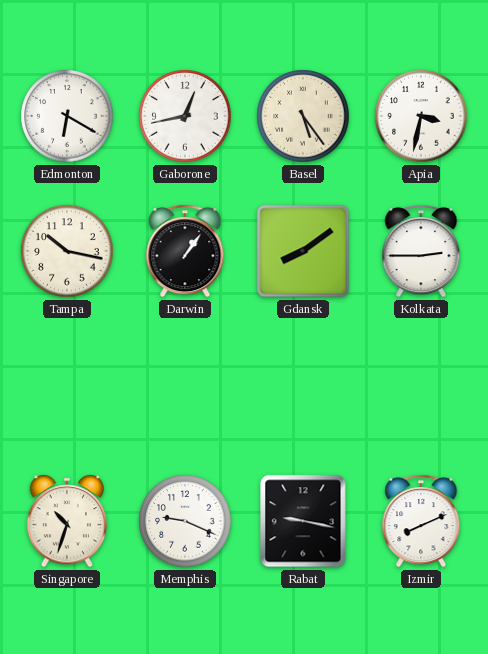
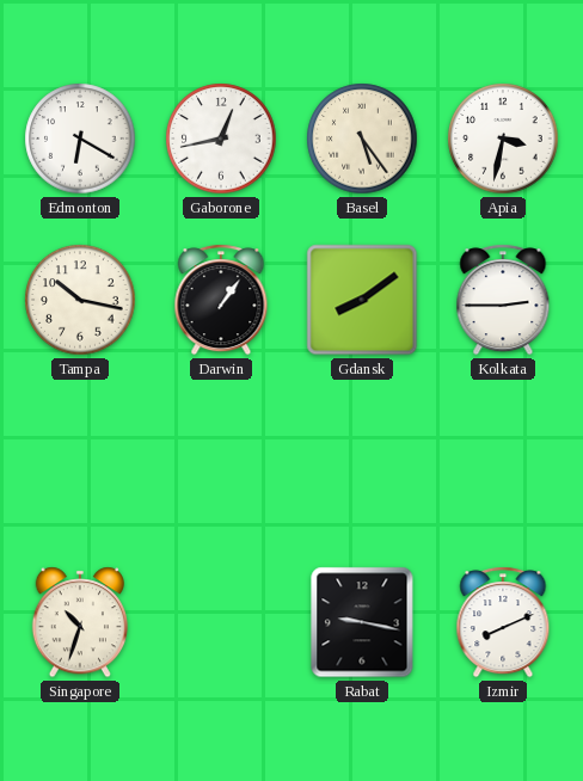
Memphis: 9:19 -> none
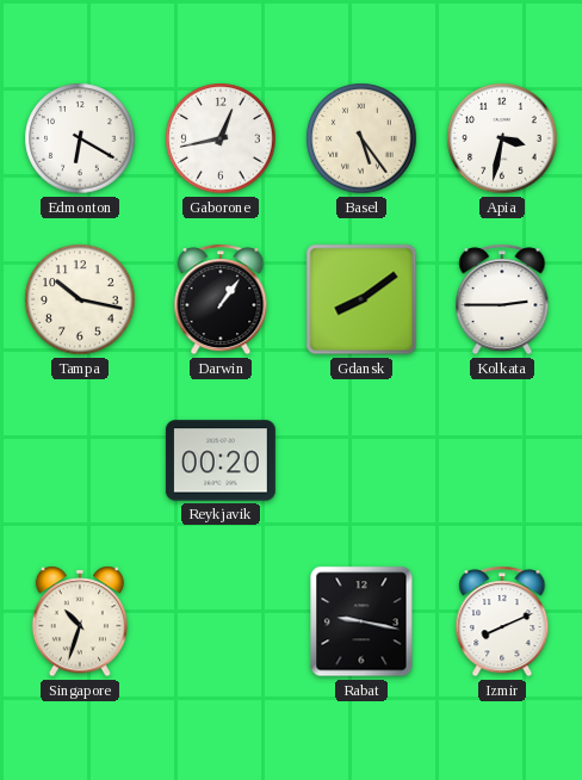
Reykjavik: none -> 00:20
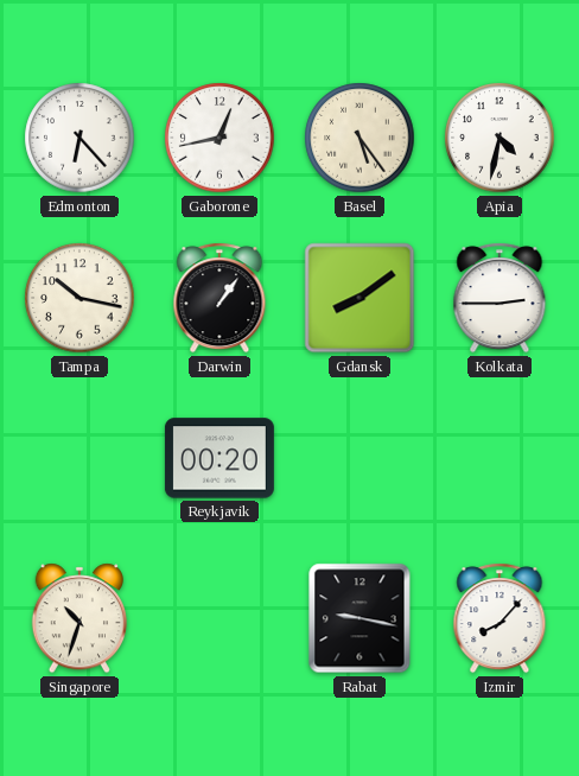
Edmonton: 6:20 -> 6:23
Apia: 3:32 -> 4:32
Izmir: 8:11 -> 8:07
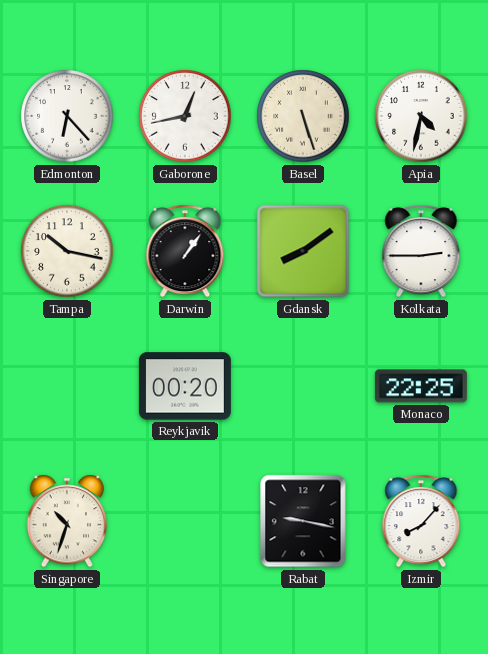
Basel: 5:24 -> 5:27
Monaco: none -> 22:25
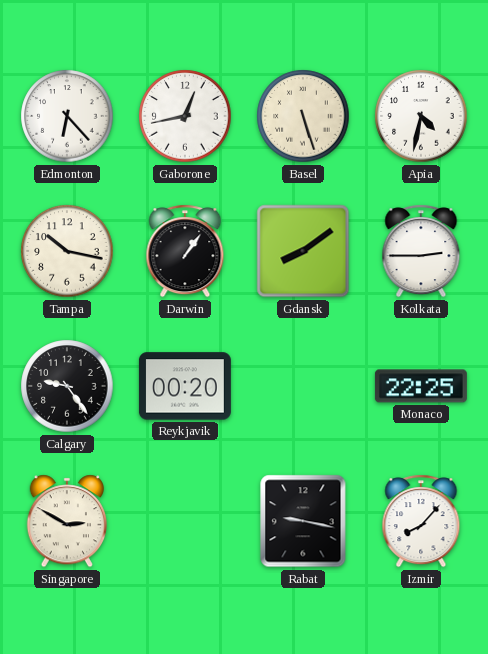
Calgary: none -> 9:24
Singapore: 10:33 -> 2:50
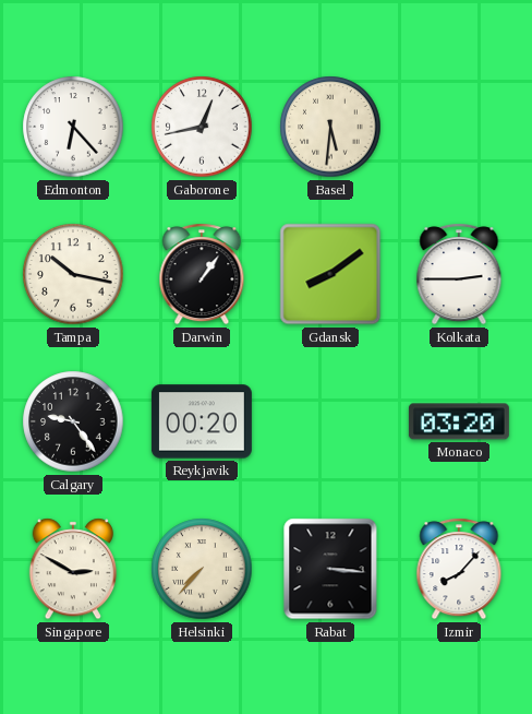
Basel: 5:27 -> 5:31
Apia: 4:32 -> none
Monaco: 22:25 -> 03:20
Helsinki: none -> 7:37
Rabat: 9:17 -> 3:16
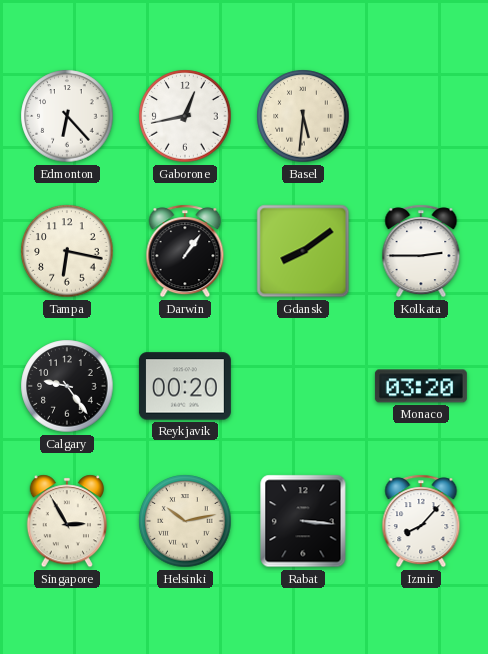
Tampa: 10:17 -> 6:17
Singapore: 2:50 -> 2:55
Helsinki: 7:37 -> 10:13
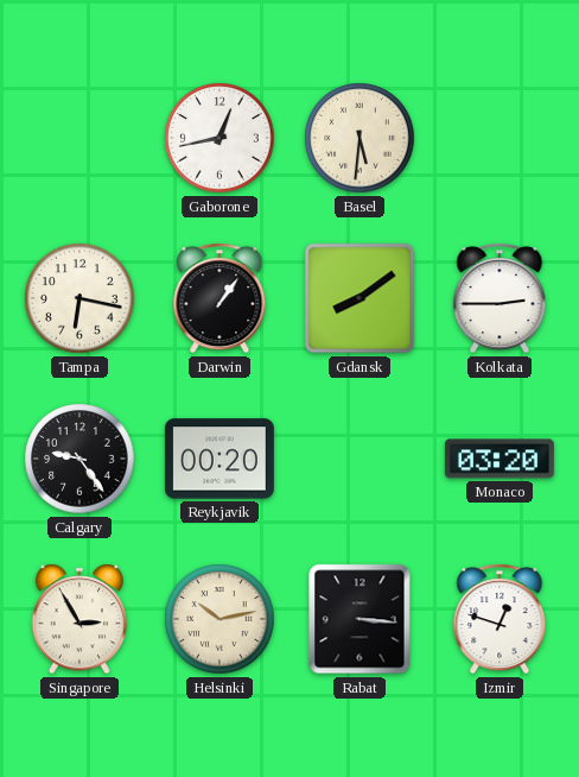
Edmonton: 6:23 -> none
Izmir: 8:07 -> 12:48
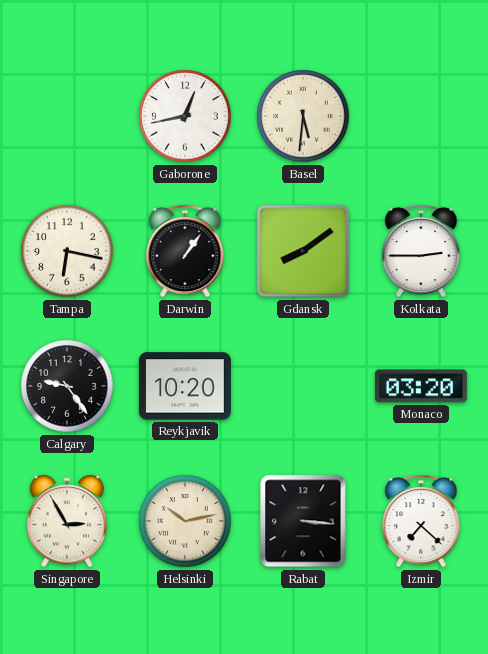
Reykjavik: 00:20 -> 10:20
Izmir: 12:48 -> 7:22
